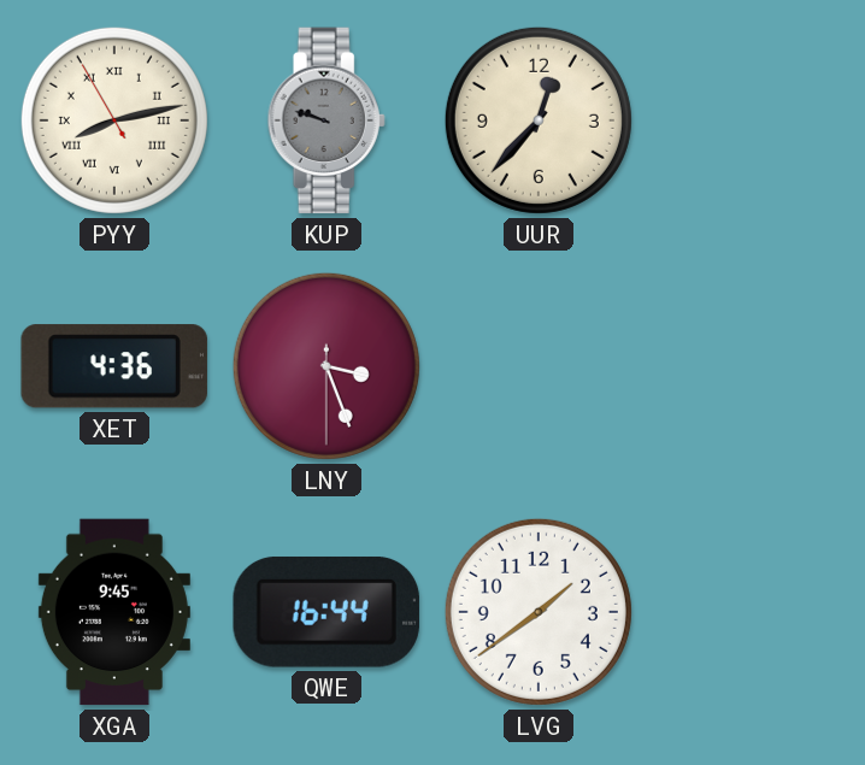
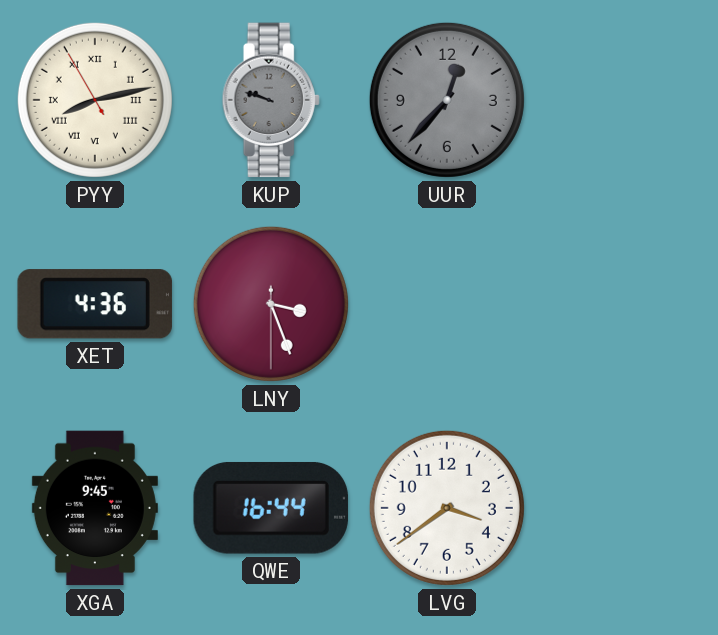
UUR dial: cream -> grey
LVG: 1:39 -> 3:39
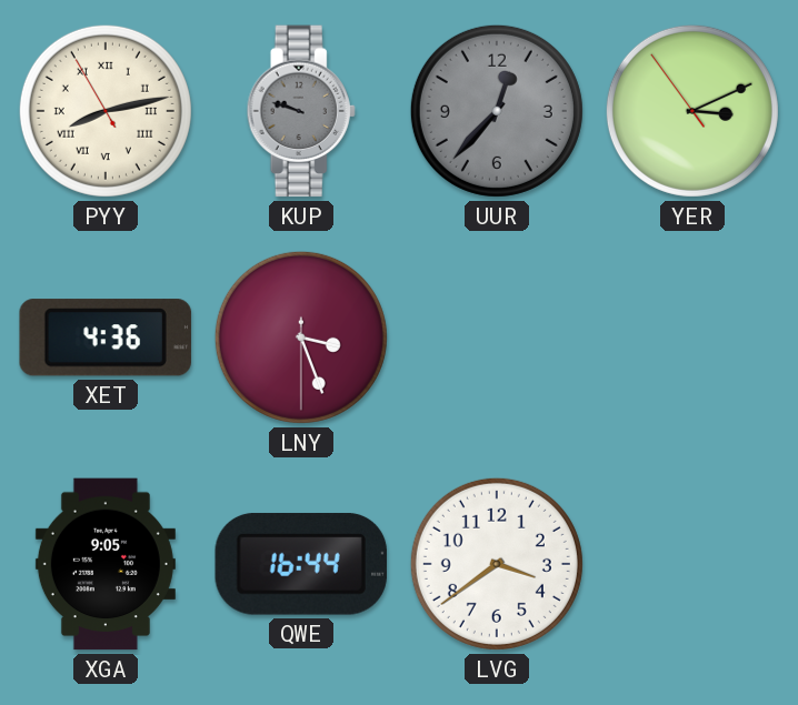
YER: none -> 3:10
XGA: 9:45 -> 9:05
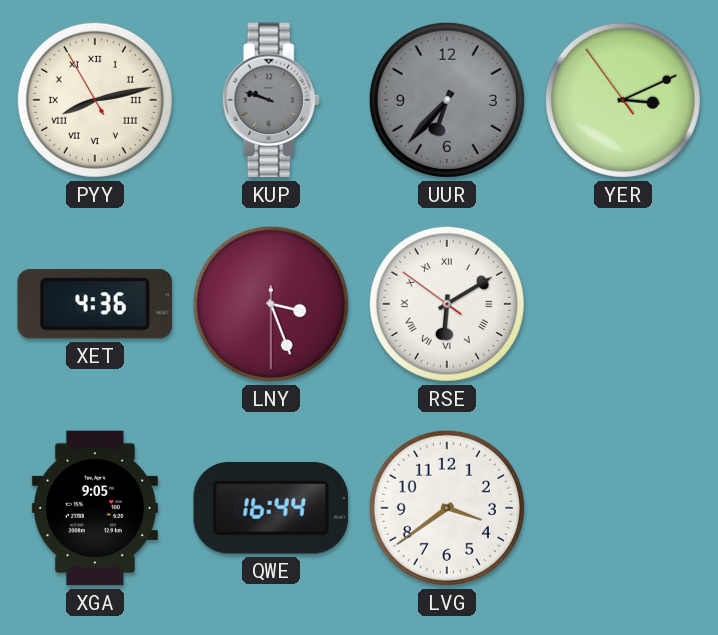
UUR: 12:37 -> 6:37
RSE: none -> 6:09
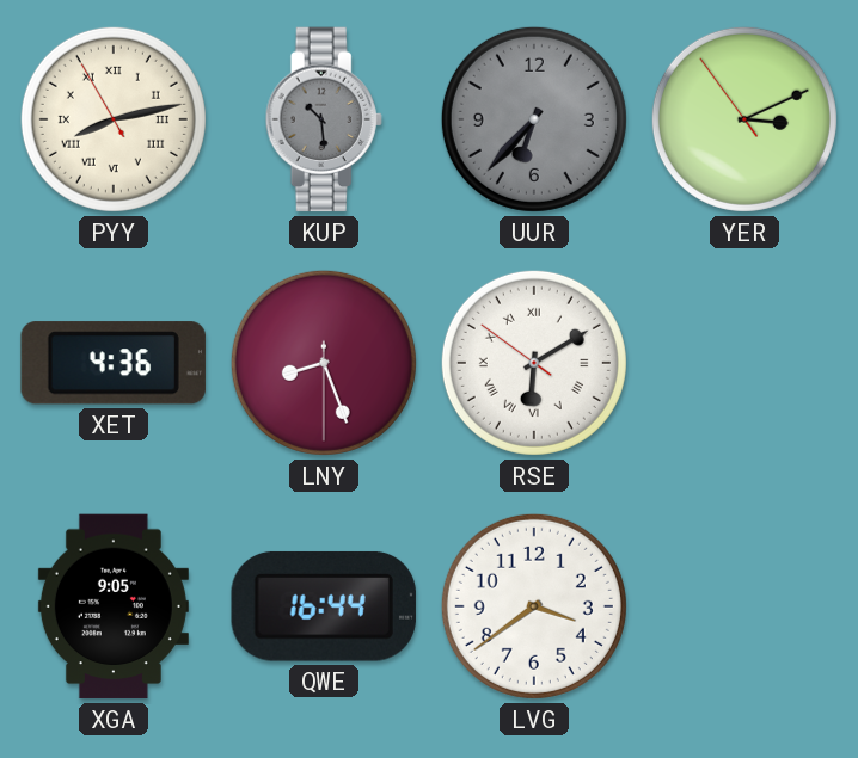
KUP: 9:48 -> 10:29
LNY: 3:26 -> 8:26
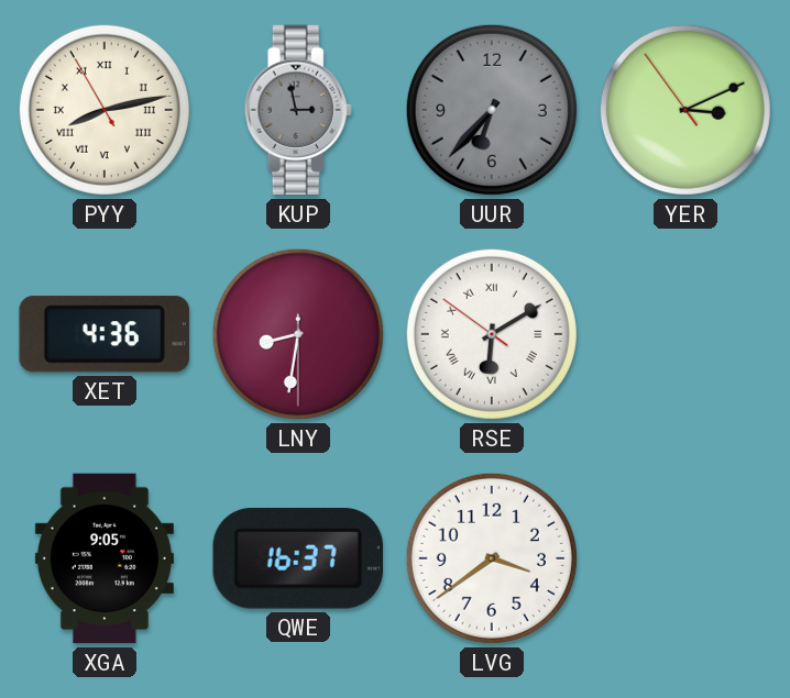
KUP: 10:29 -> 2:58
LNY: 8:26 -> 8:31
QWE: 16:44 -> 16:37
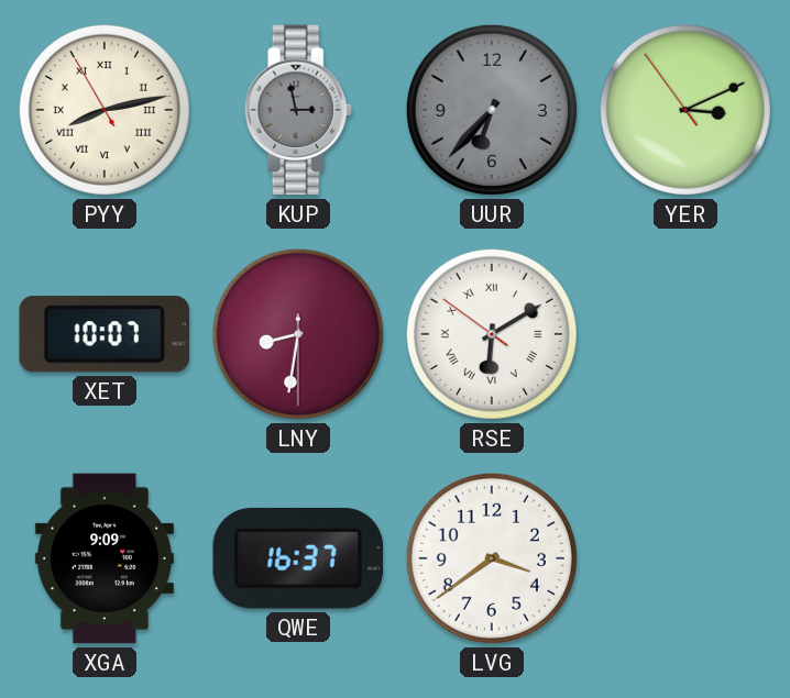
XET: 4:36 -> 10:07
XGA: 9:05 -> 9:09
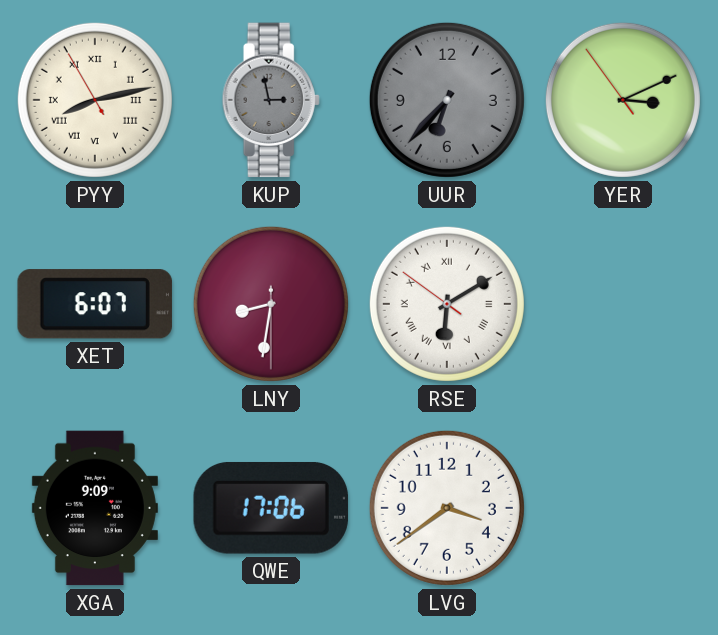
XET: 10:07 -> 6:07
QWE: 16:37 -> 17:06
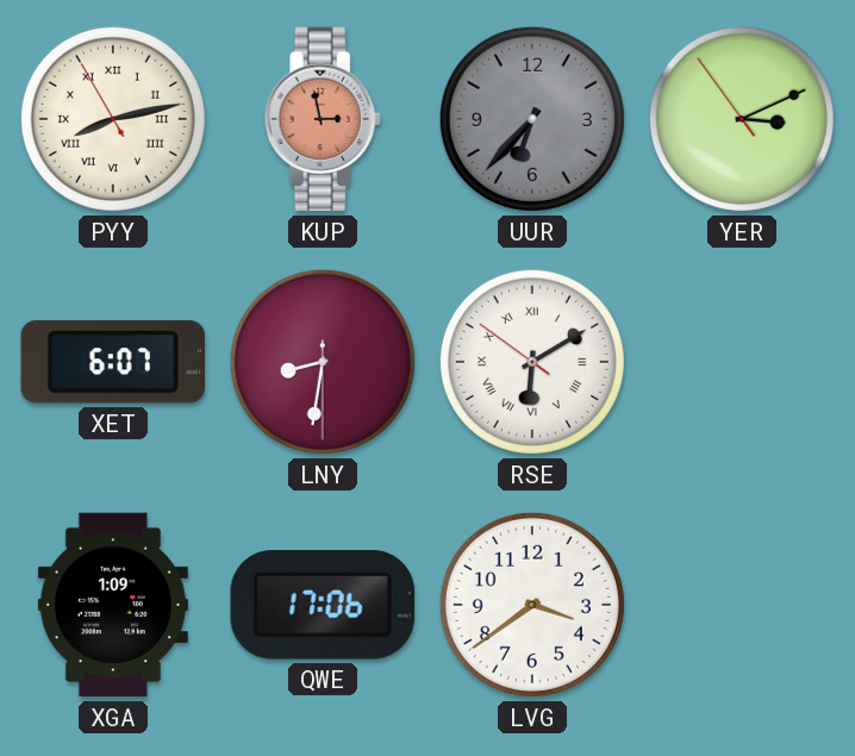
KUP dial: grey -> salmon
XGA: 9:09 -> 1:09
